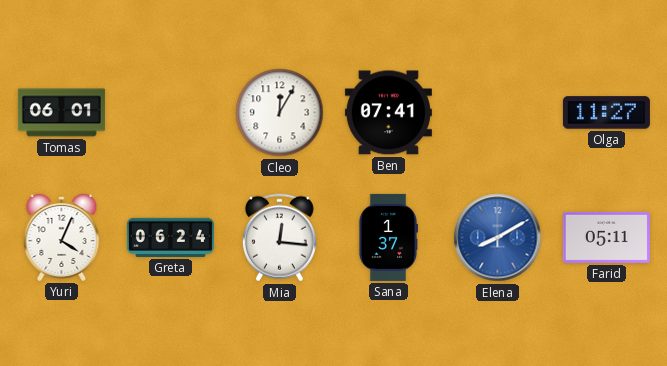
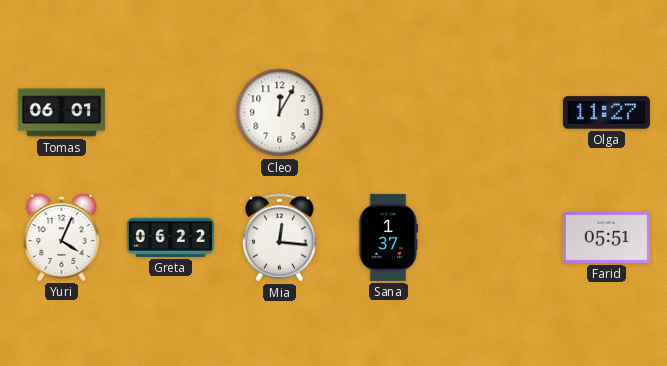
Ben: 07:41 -> none
Greta: 06:24 -> 06:22
Elena: 8:10 -> none
Farid: 05:11 -> 05:51
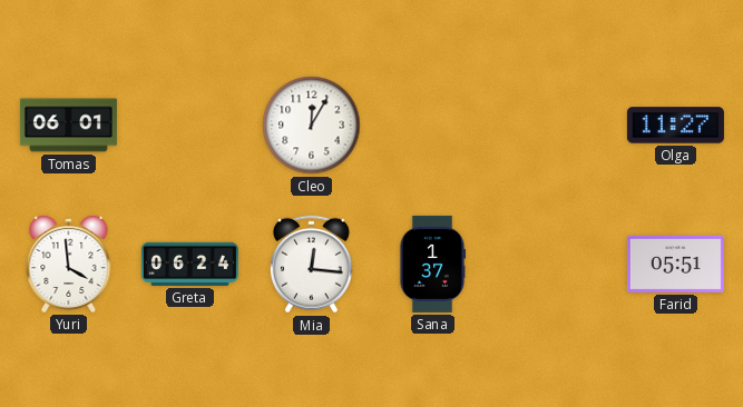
Yuri: 4:04 -> 3:59
Greta: 06:22 -> 06:24
